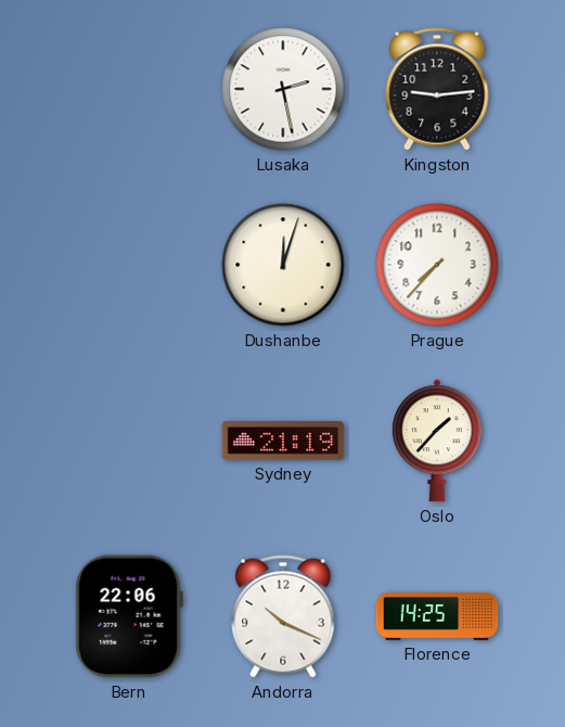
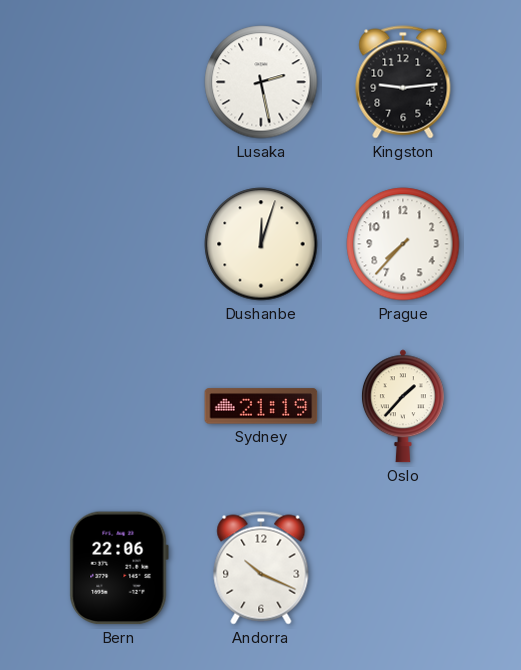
Florence: 14:25 -> none
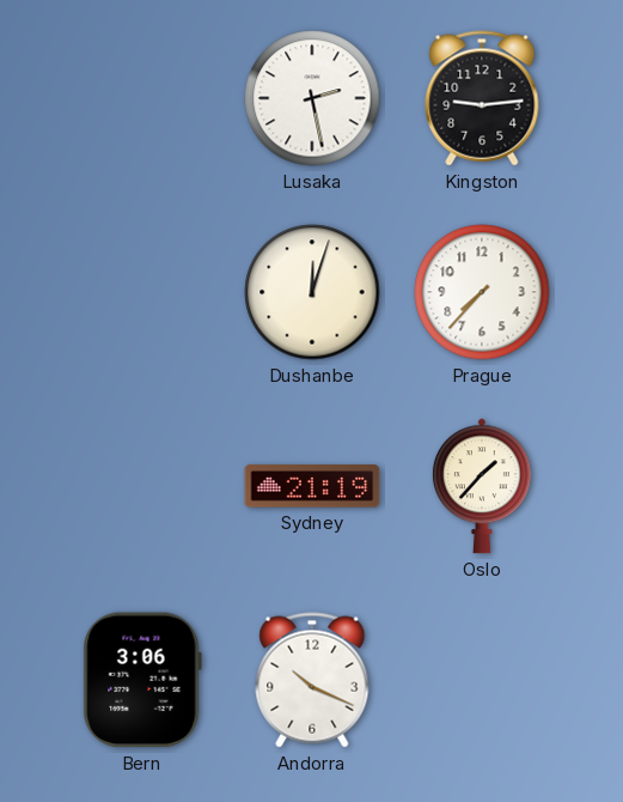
Bern: 22:06 -> 3:06
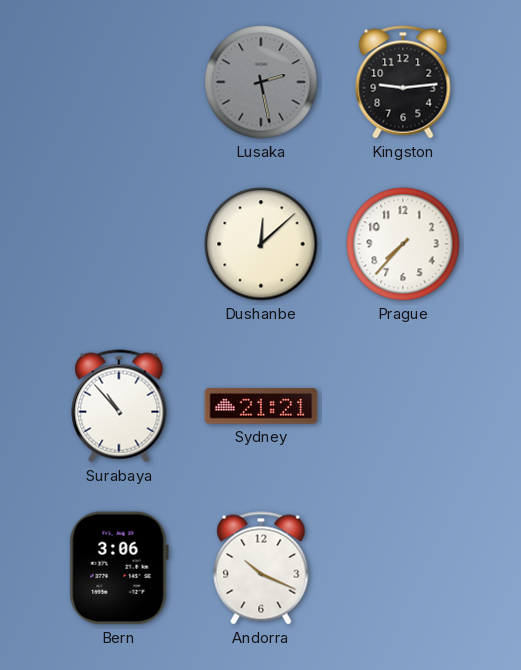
Lusaka dial: white -> grey
Dushanbe: 12:03 -> 12:08
Surabaya: none -> 10:53
Sydney: 21:19 -> 21:21
Oslo: 1:37 -> none
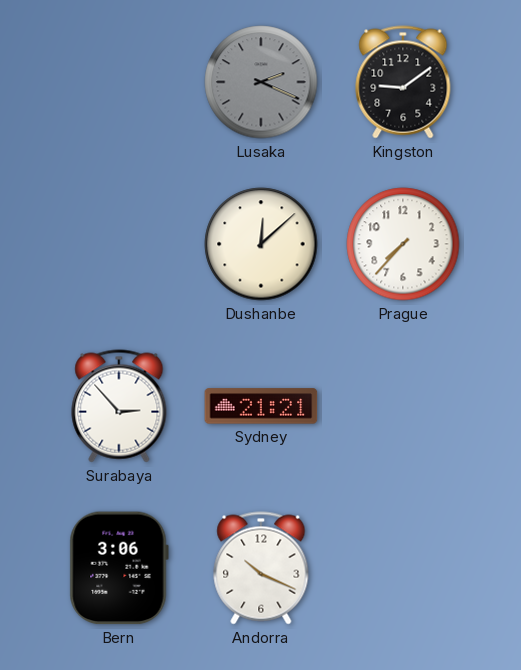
Lusaka: 2:28 -> 2:19
Kingston: 9:14 -> 9:09
Surabaya: 10:53 -> 2:53
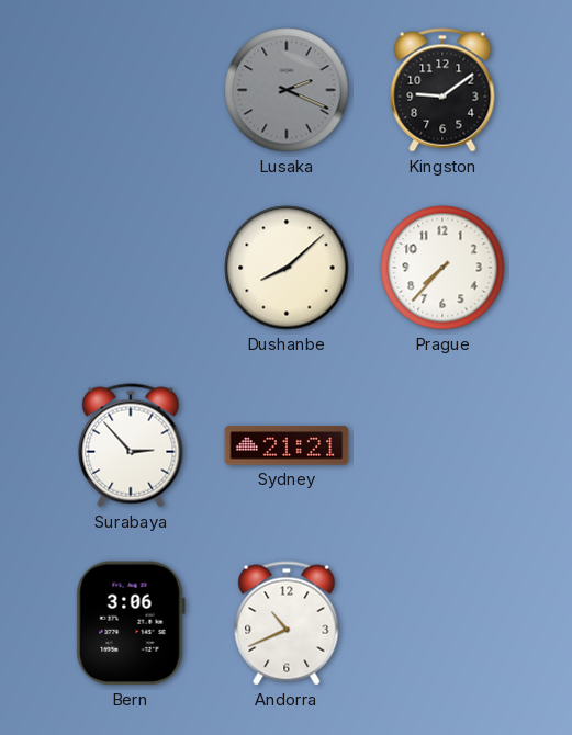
Dushanbe: 12:08 -> 8:08
Andorra: 10:19 -> 10:41
